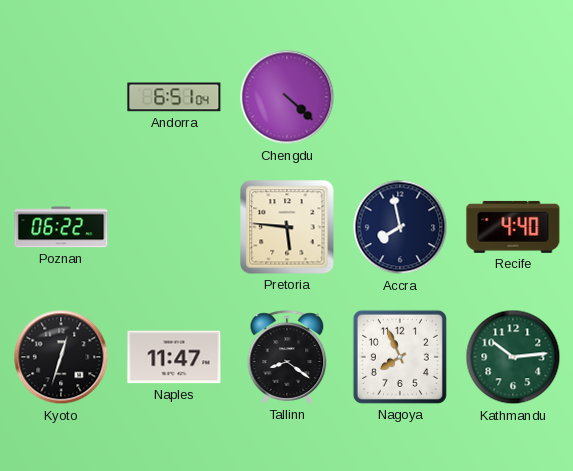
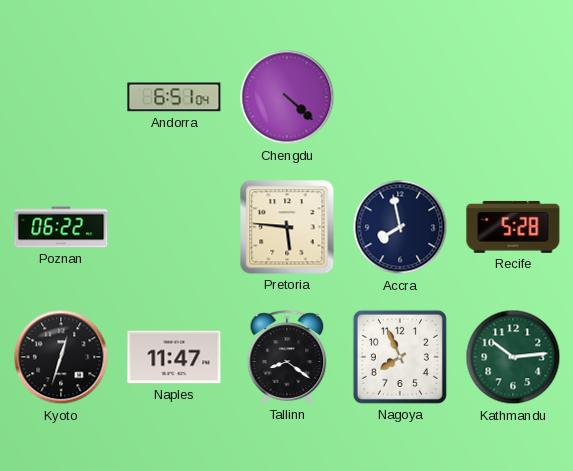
Recife: 4:40 -> 5:28
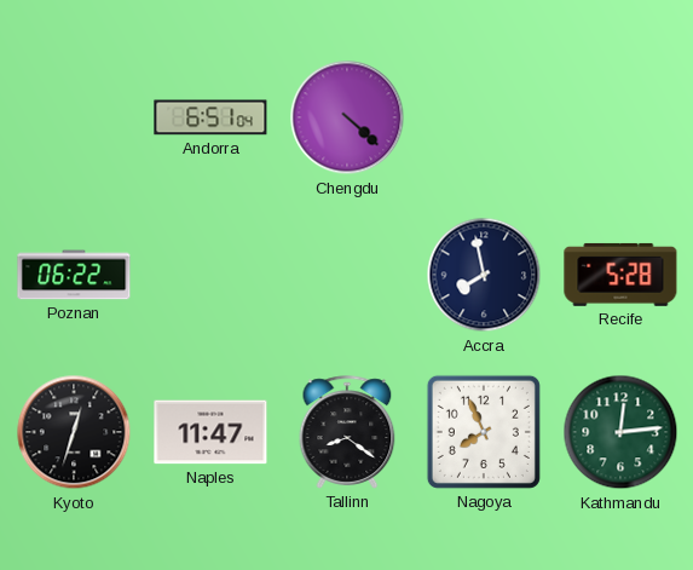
Pretoria: 5:46 -> none
Kathmandu: 10:14 -> 12:14
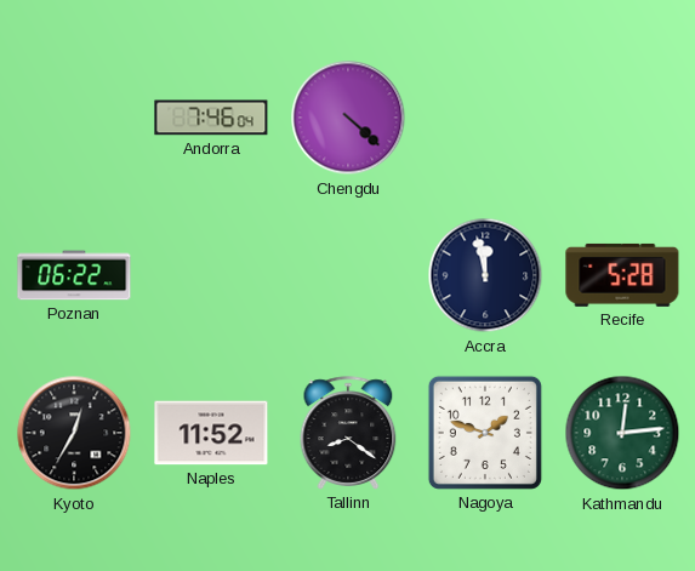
Andorra: 6:51 -> 7:46
Accra: 7:58 -> 11:58
Kyoto: 12:33 -> 12:35
Naples: 11:47 -> 11:52
Nagoya: 7:56 -> 1:48
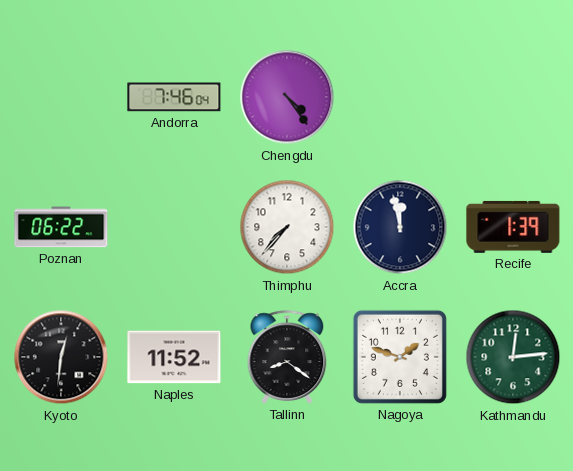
Chengdu: 4:22 -> 4:24
Thimphu: none -> 7:37
Recife: 5:28 -> 1:39
Kyoto: 12:35 -> 12:31
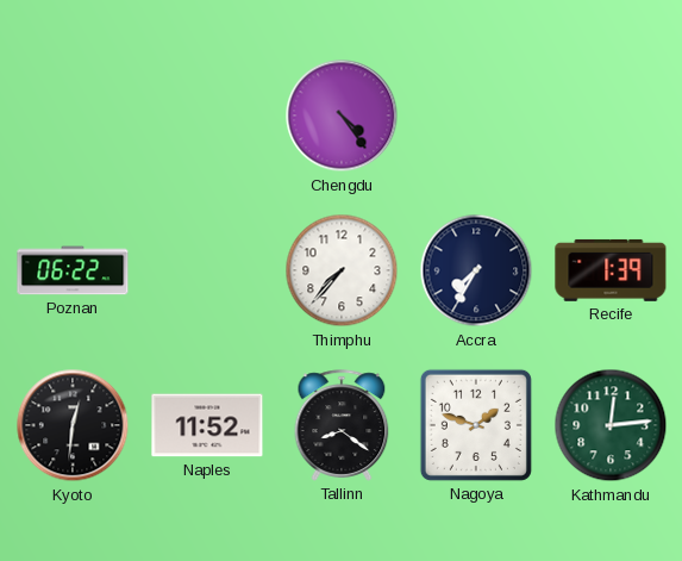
Andorra: 7:46 -> none
Accra: 11:58 -> 7:35
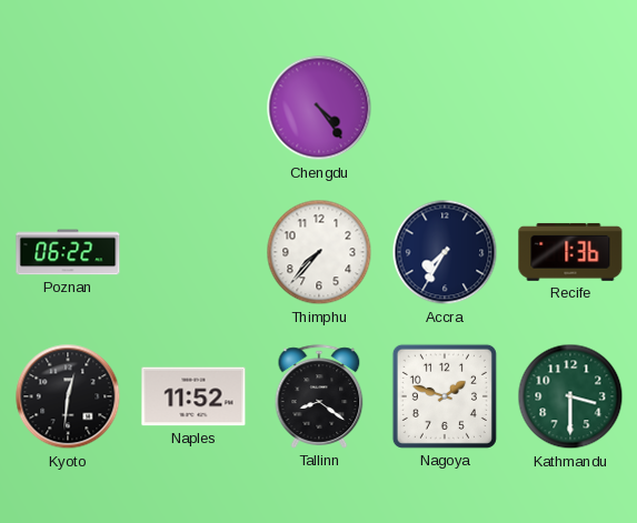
Recife: 1:39 -> 1:36
Kathmandu: 12:14 -> 3:30
